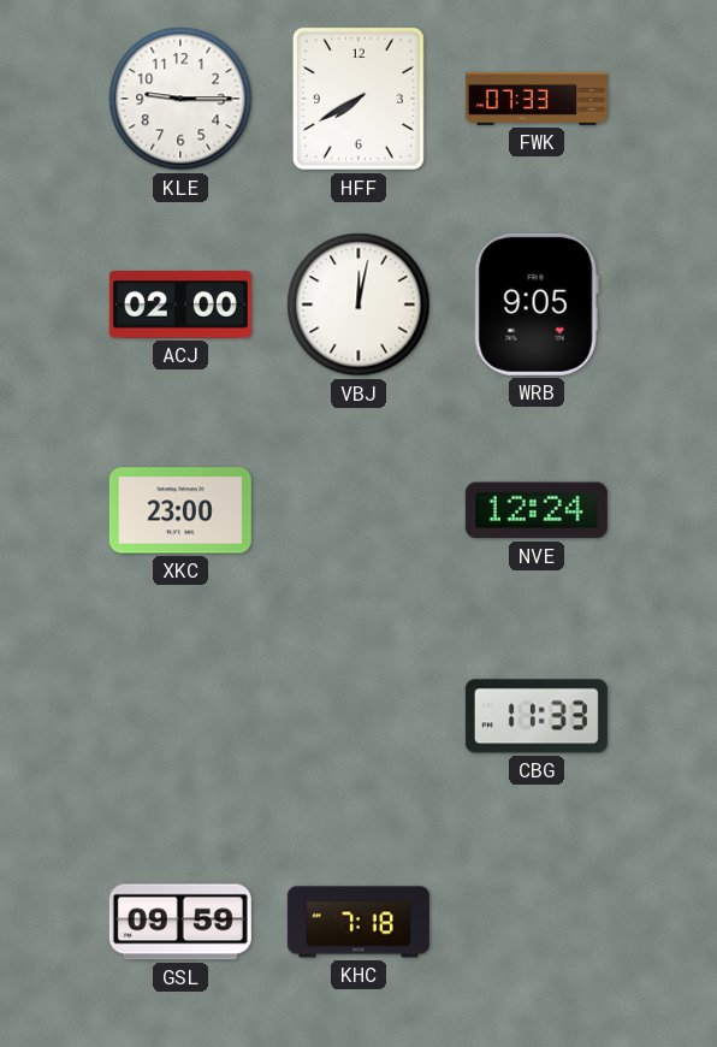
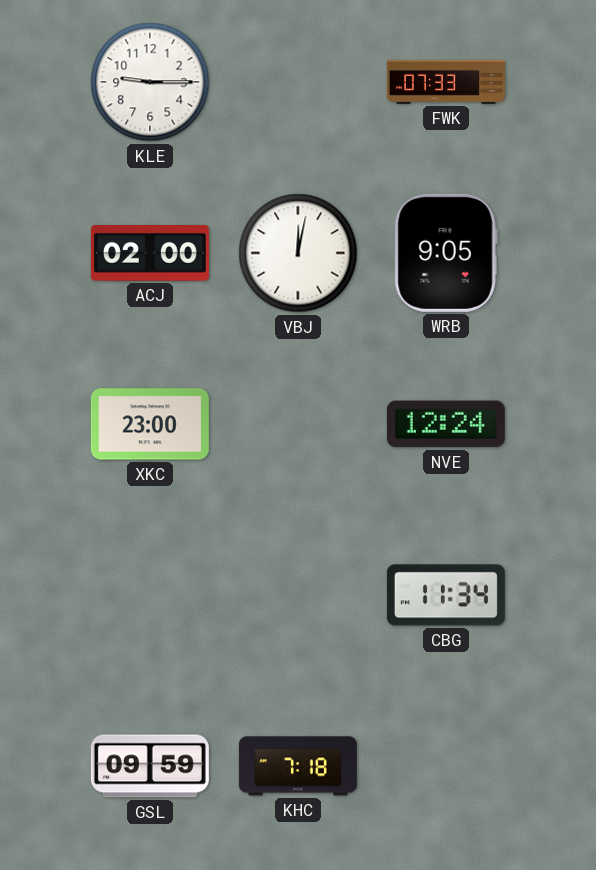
HFF: 7:40 -> none
CBG: 11:33 -> 11:34
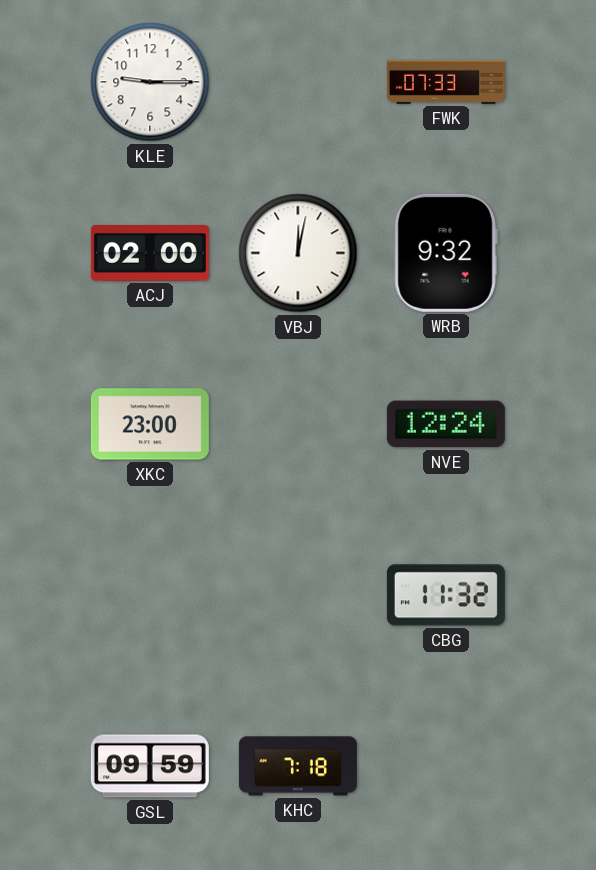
WRB: 9:05 -> 9:32
CBG: 11:34 -> 11:32
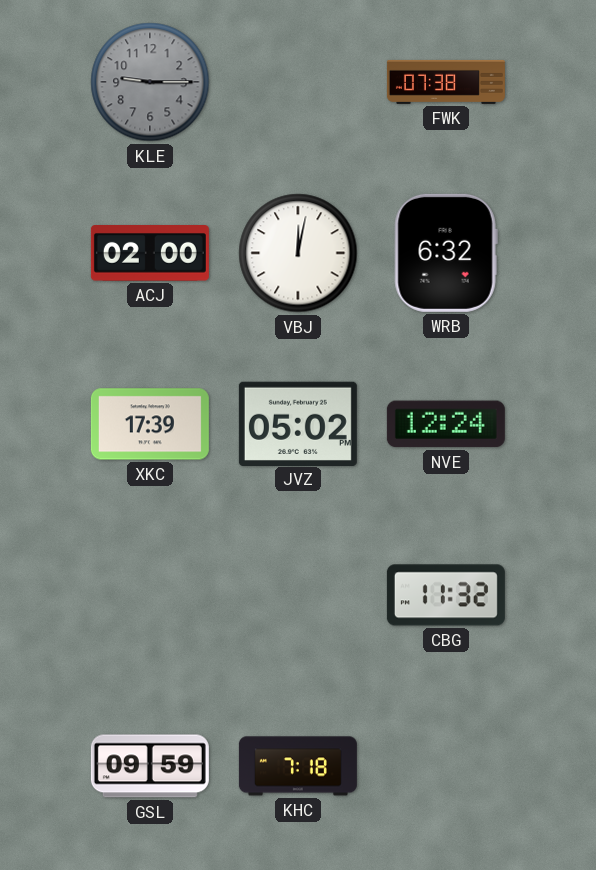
KLE dial: white -> grey
FWK: 07:33 -> 07:38
WRB: 9:32 -> 6:32
XKC: 23:00 -> 17:39
JVZ: none -> 05:02
